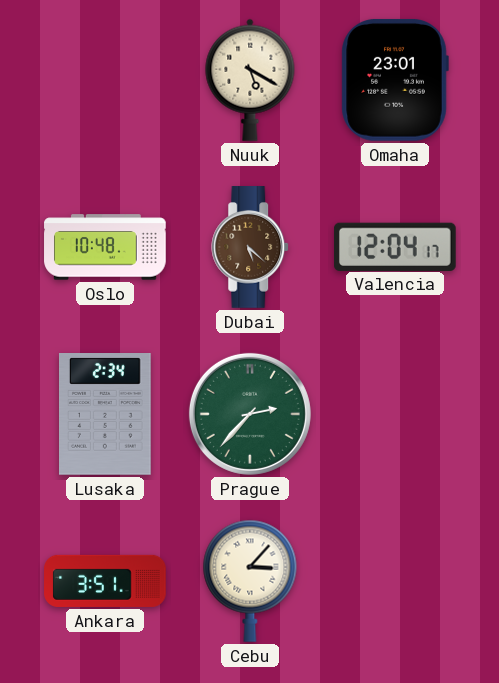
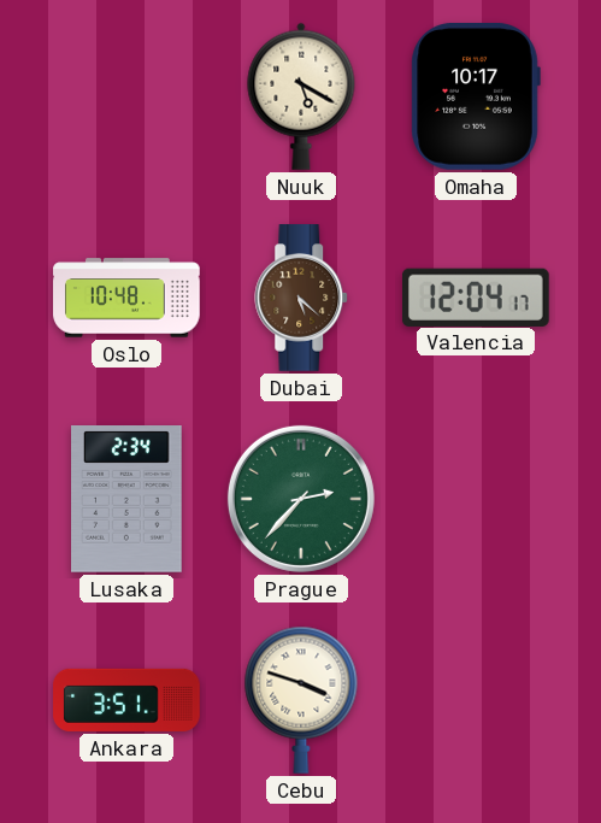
Omaha: 23:01 -> 10:17
Cebu: 3:07 -> 3:48
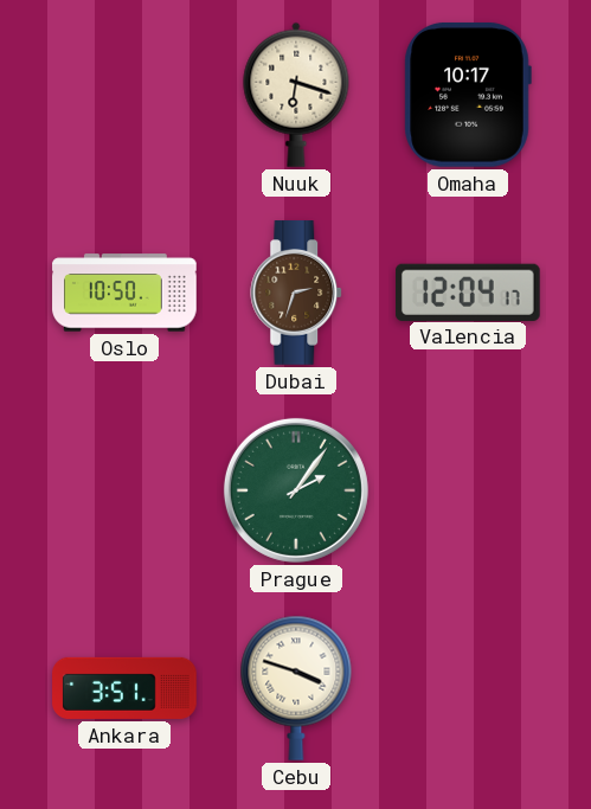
Nuuk: 5:20 -> 6:18
Oslo: 10:48 -> 10:50
Dubai: 5:22 -> 2:33
Lusaka: 2:34 -> none
Prague: 2:37 -> 2:06
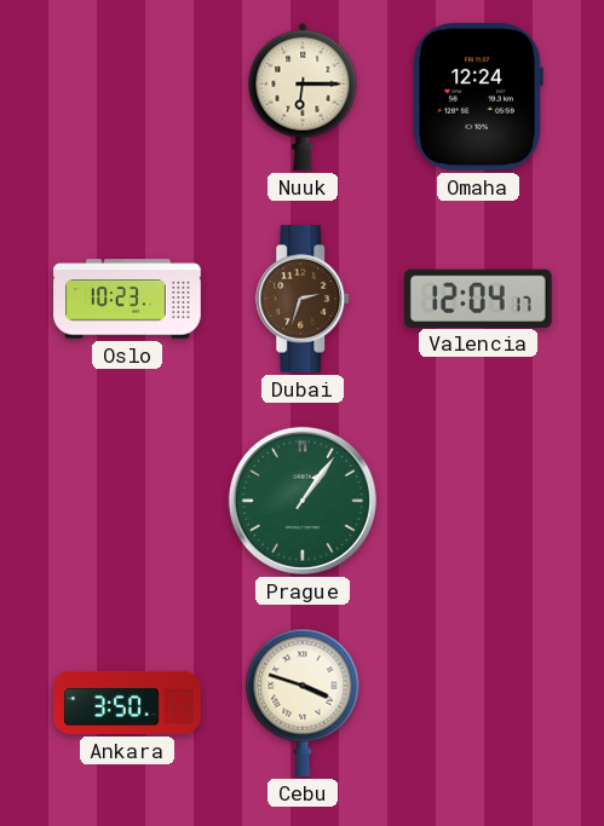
Nuuk: 6:18 -> 6:15
Omaha: 10:17 -> 12:24
Oslo: 10:50 -> 10:23
Prague: 2:06 -> 1:06
Ankara: 3:51 -> 3:50
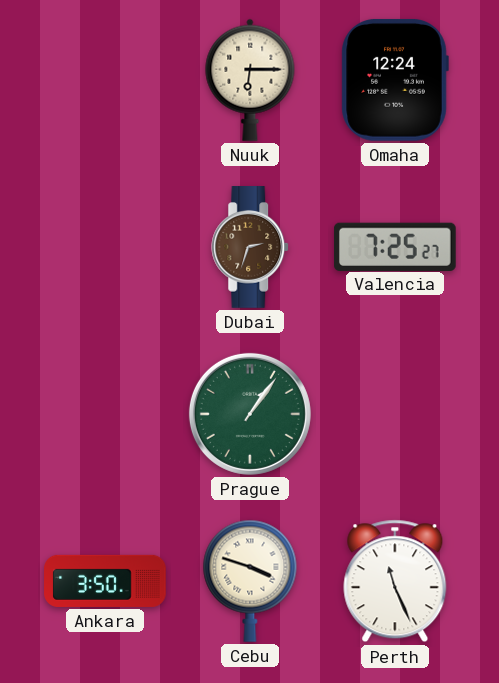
Oslo: 10:23 -> none
Valencia: 12:04 -> 7:25
Perth: none -> 11:26
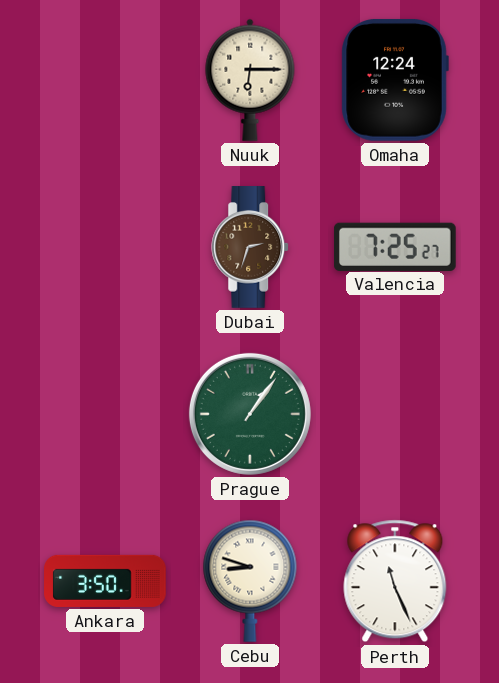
Cebu: 3:48 -> 8:48
